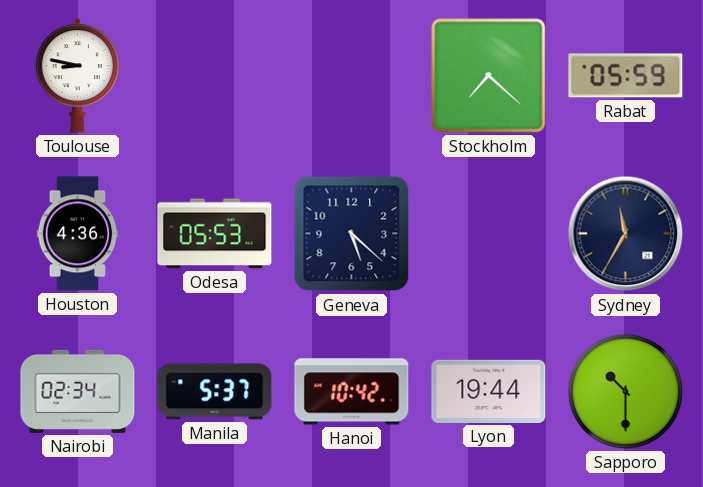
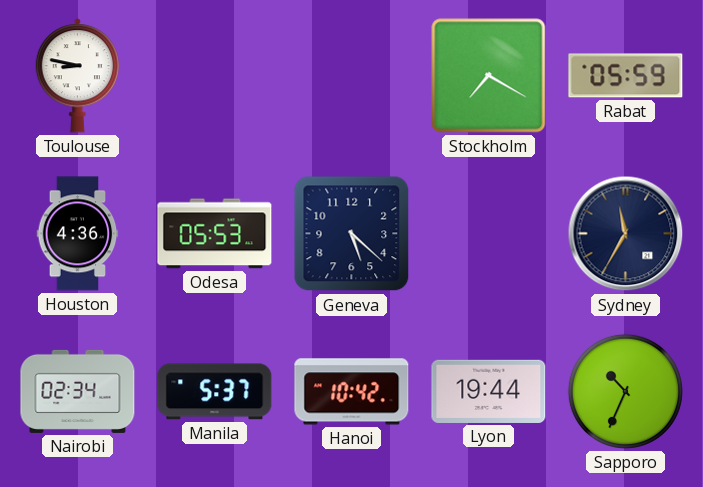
Stockholm: 7:22 -> 7:20
Sapporo: 10:30 -> 10:34
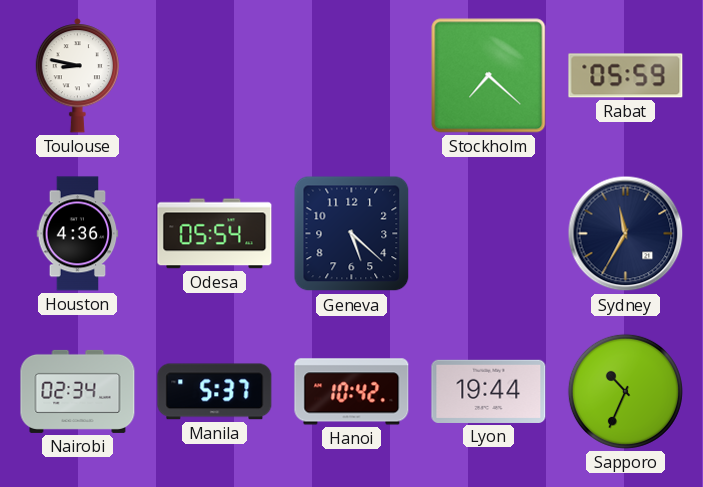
Stockholm: 7:20 -> 7:22
Odesa: 05:53 -> 05:54
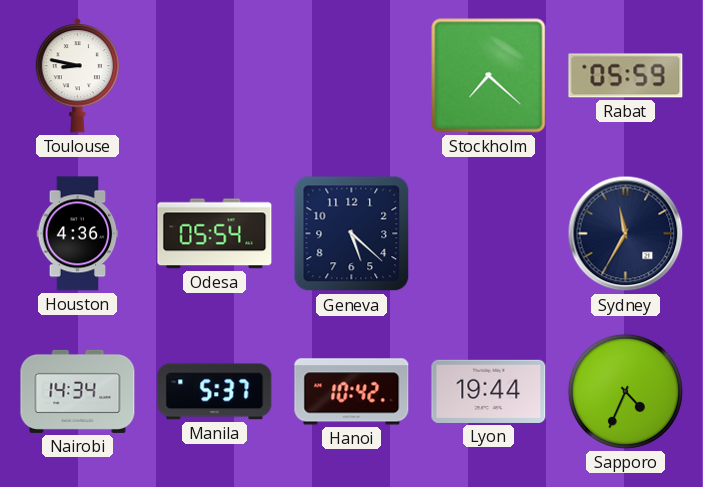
Nairobi: 02:34 -> 14:34
Sapporo: 10:34 -> 4:34
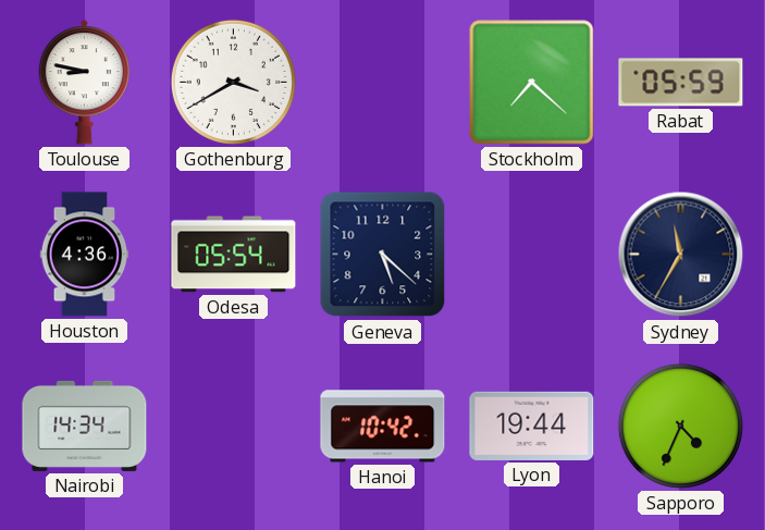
Gothenburg: none -> 3:40
Manila: 5:37 -> none
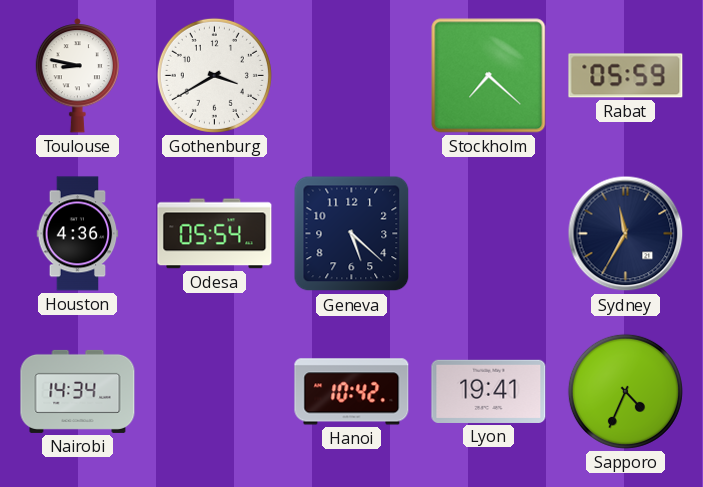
Lyon: 19:44 -> 19:41
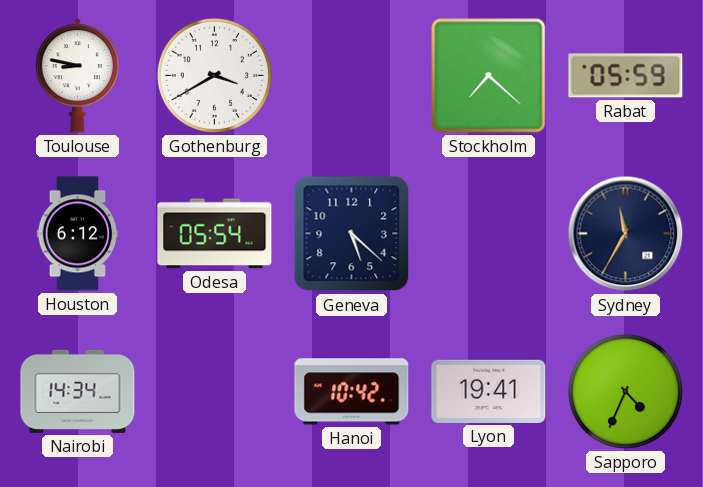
Houston: 4:36 -> 6:12
